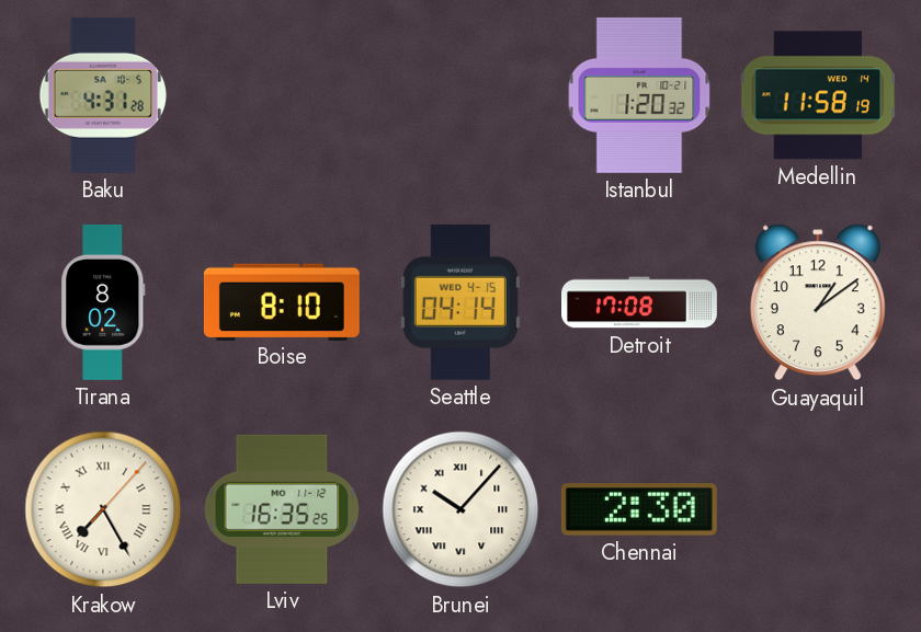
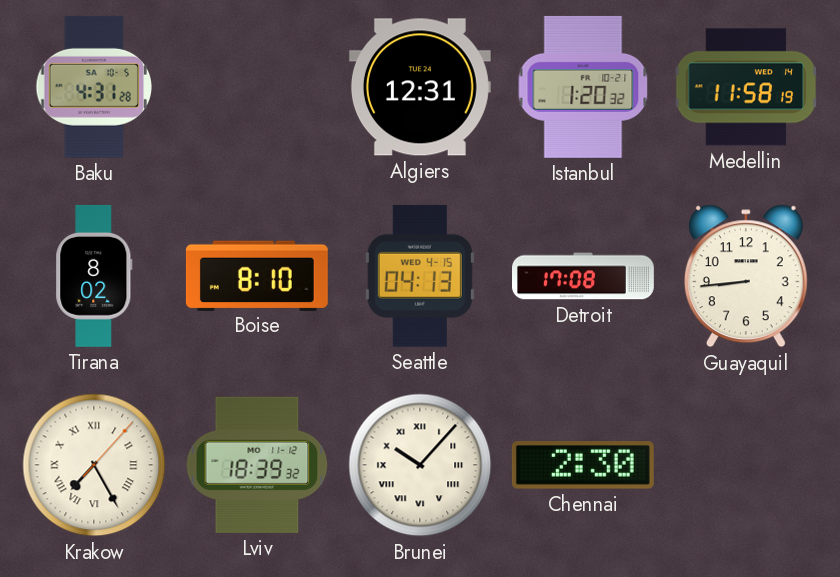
Algiers: none -> 12:31
Seattle: 04:14 -> 04:13
Guayaquil: 1:09 -> 8:44
Lviv: 16:35 -> 18:39
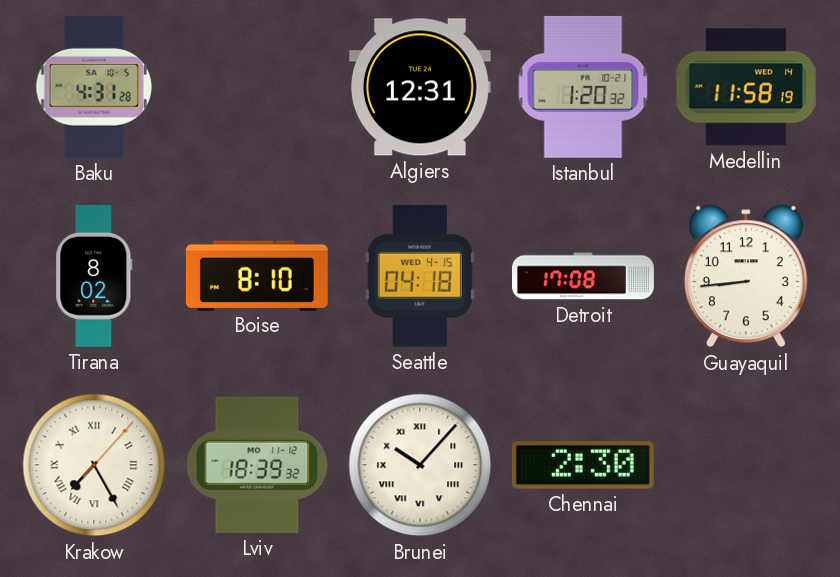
Seattle: 04:13 -> 04:18
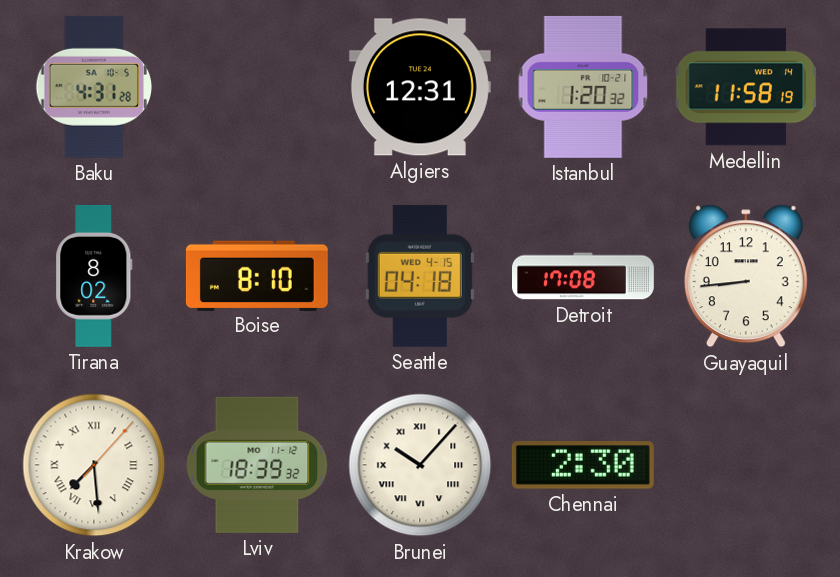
Krakow: 7:25 -> 7:29
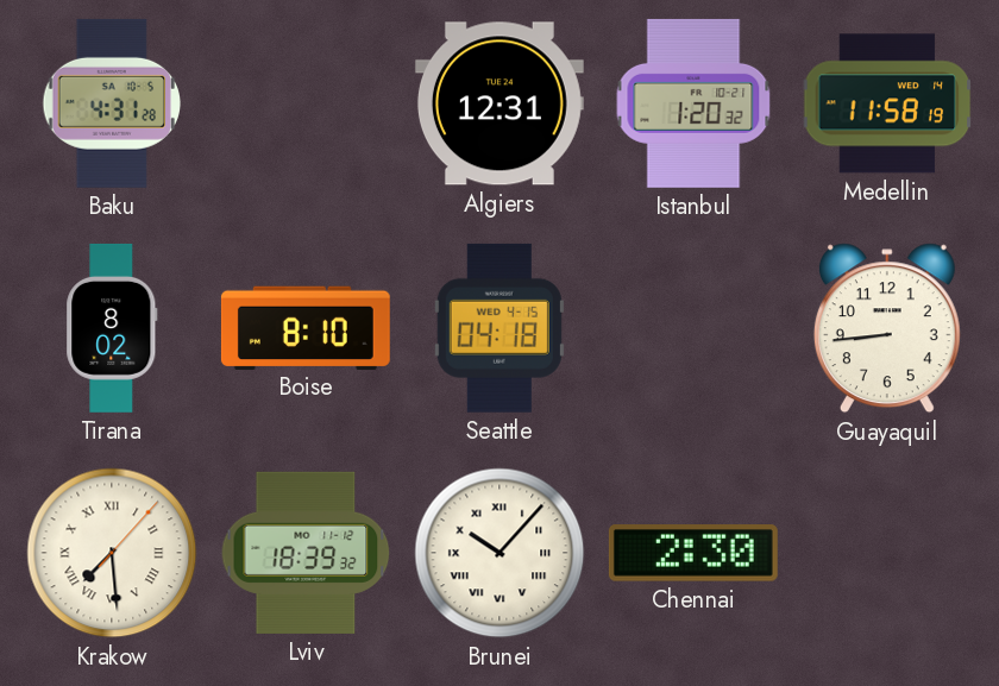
Detroit: 17:08 -> none
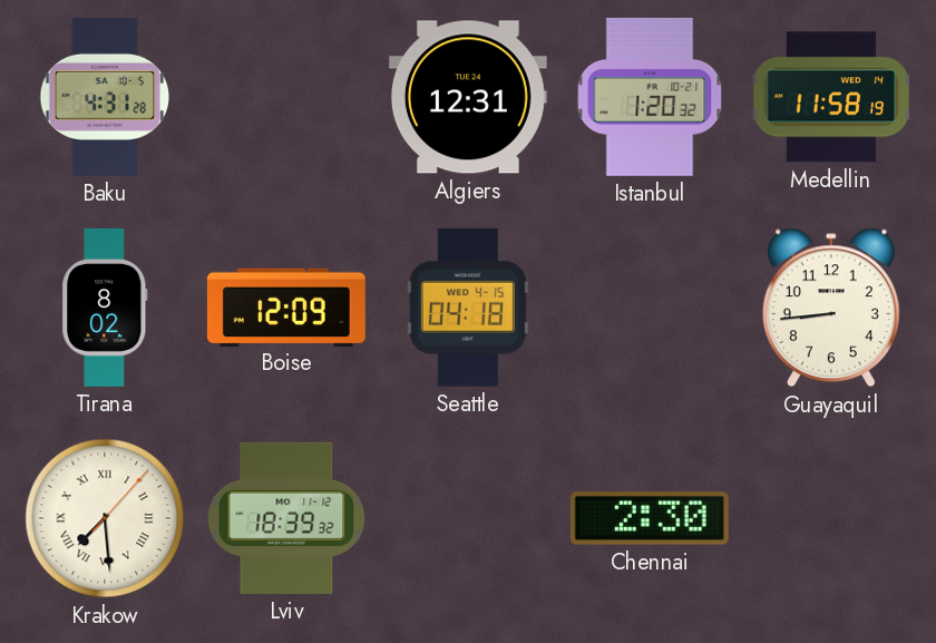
Boise: 8:10 -> 12:09
Brunei: 10:07 -> none
